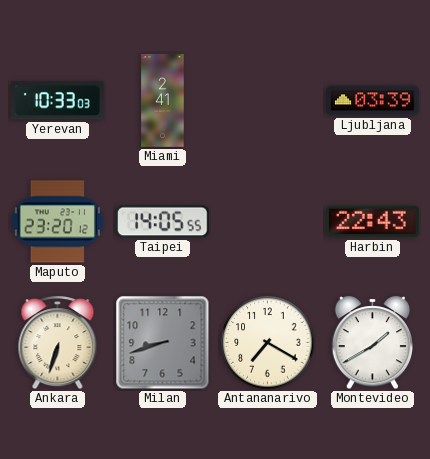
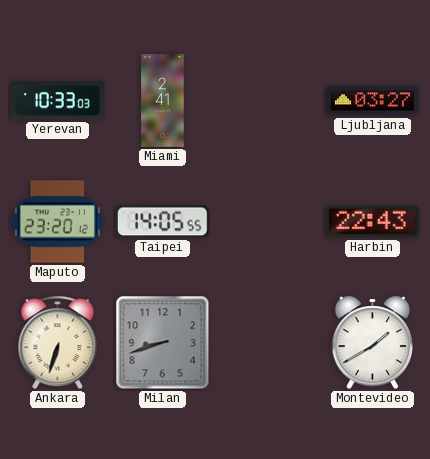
Ljubljana: 03:39 -> 03:27
Antananarivo: 7:20 -> none
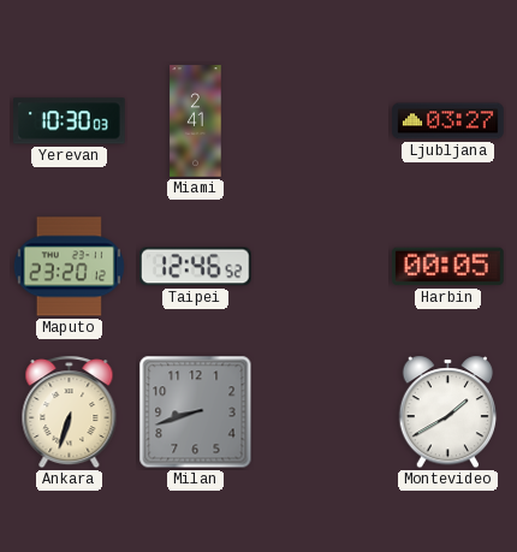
Yerevan: 10:33 -> 10:30
Taipei: 14:05 -> 12:46
Harbin: 22:43 -> 00:05
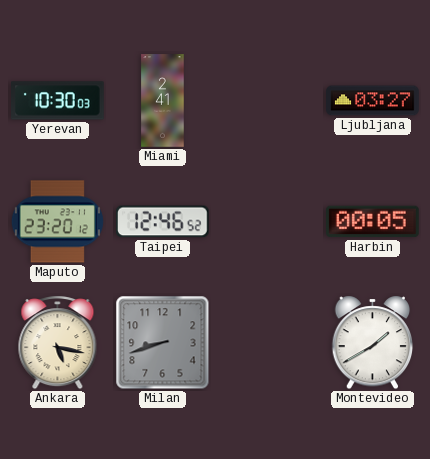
Ankara: 6:33 -> 5:17
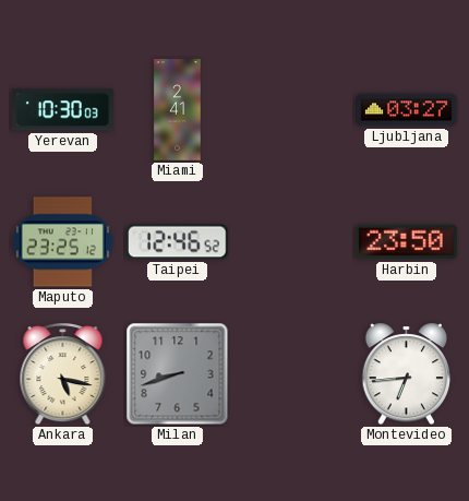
Maputo: 23:20 -> 23:25
Harbin: 00:05 -> 23:50
Montevideo: 1:40 -> 6:44
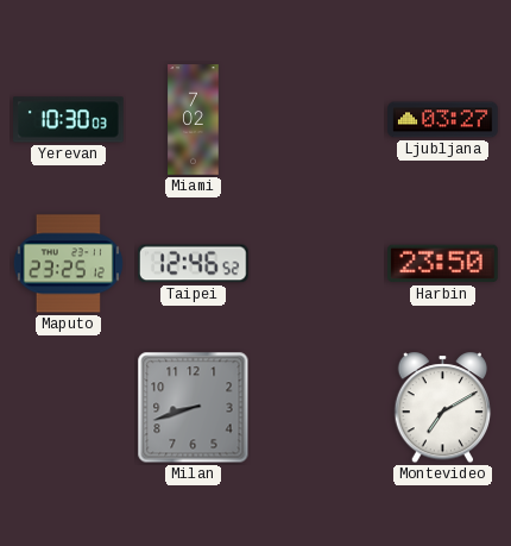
Miami: 2:41 -> 7:02
Ankara: 5:17 -> none
Montevideo: 6:44 -> 7:10
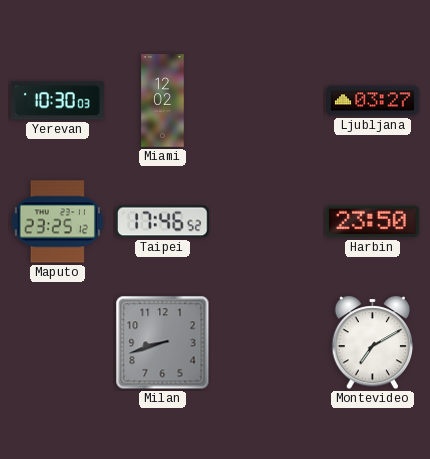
Miami: 7:02 -> 12:02
Taipei: 12:46 -> 17:46
